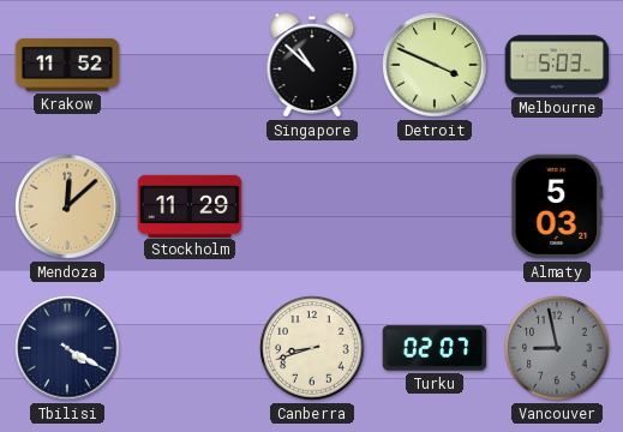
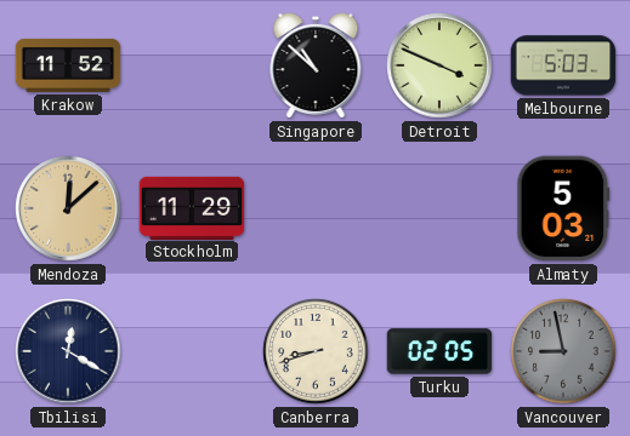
Tbilisi: 4:20 -> 12:20
Turku: 02:07 -> 02:05
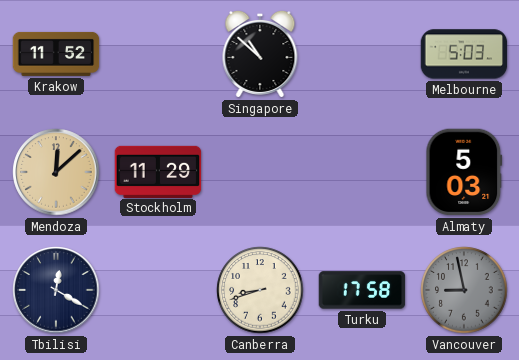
Detroit: 3:49 -> none
Turku: 02:05 -> 17:58
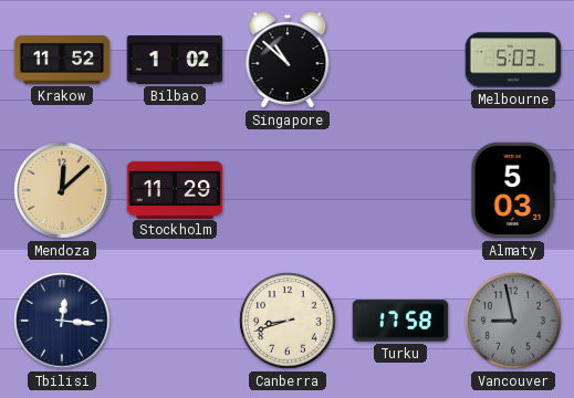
Bilbao: none -> 1:02
Tbilisi: 12:20 -> 12:16
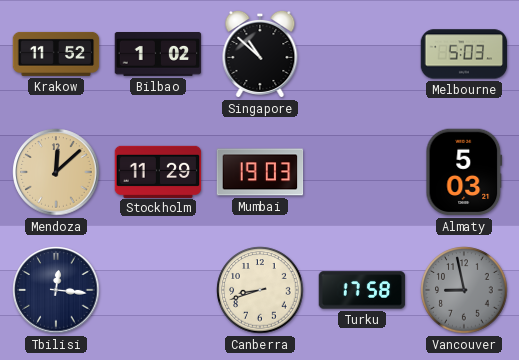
Mumbai: none -> 19:03
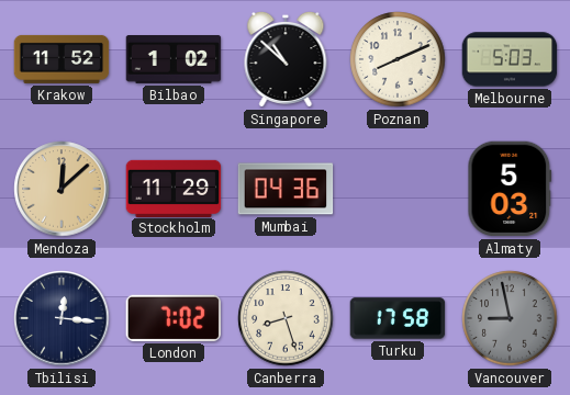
Poznan: none -> 8:11
Mumbai: 19:03 -> 04:36
London: none -> 7:02
Canberra: 8:42 -> 8:27
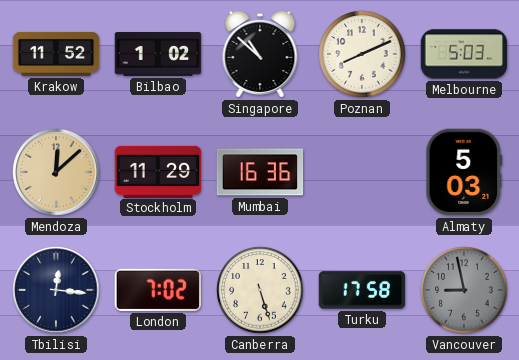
Mumbai: 04:36 -> 16:36
Canberra: 8:27 -> 5:27
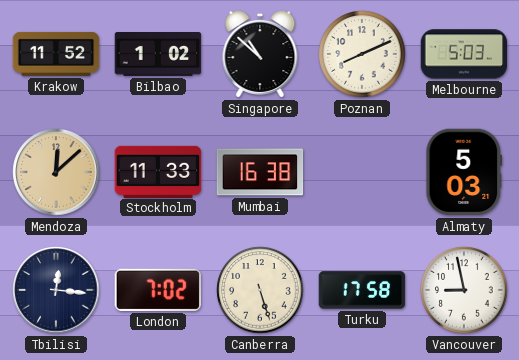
Stockholm: 11:29 -> 11:33
Mumbai: 16:36 -> 16:38
Vancouver dial: grey -> white
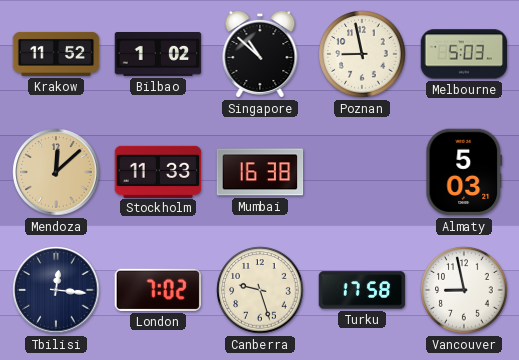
Poznan: 8:11 -> 8:58
Canberra: 5:27 -> 9:27
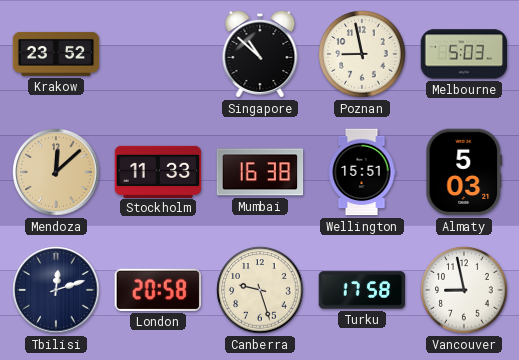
Krakow: 11:52 -> 23:52
Bilbao: 1:02 -> none
Wellington: none -> 15:51
Tbilisi: 12:16 -> 12:12
London: 7:02 -> 20:58
